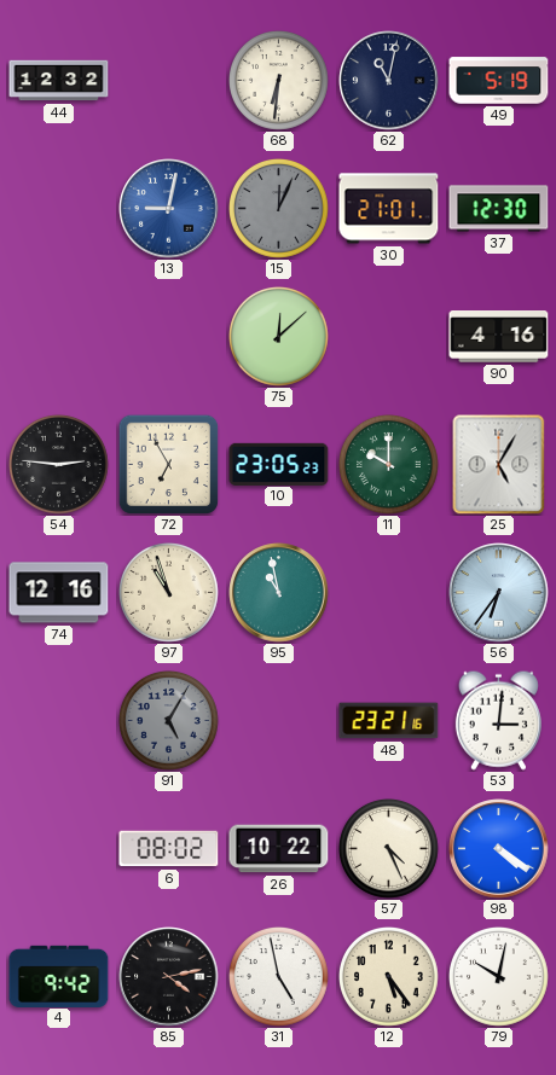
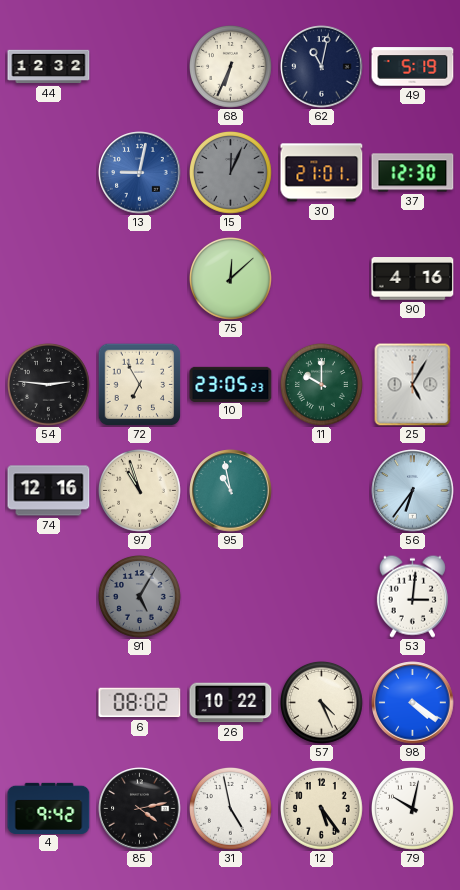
68: 6:31 -> 6:34
48: 23:21 -> none
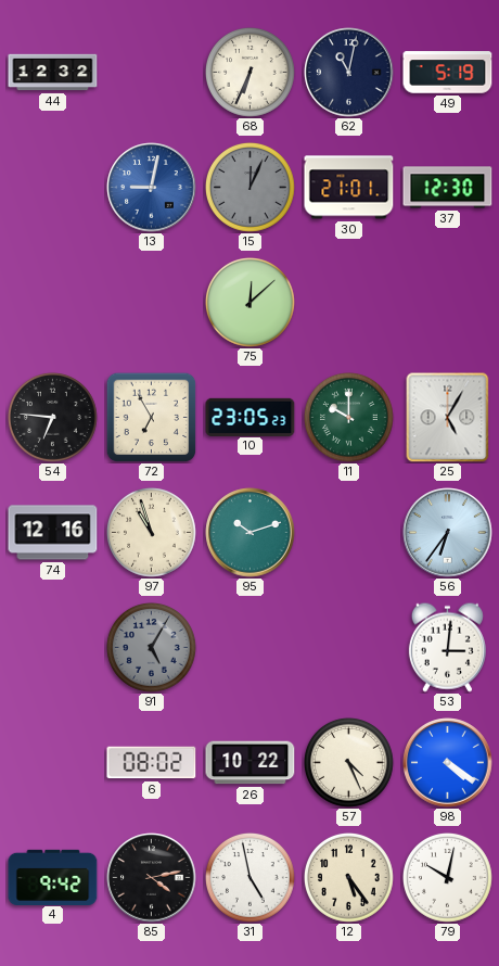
90: 4:16 -> none
54: 2:46 -> 6:46
95: 10:58 -> 10:12
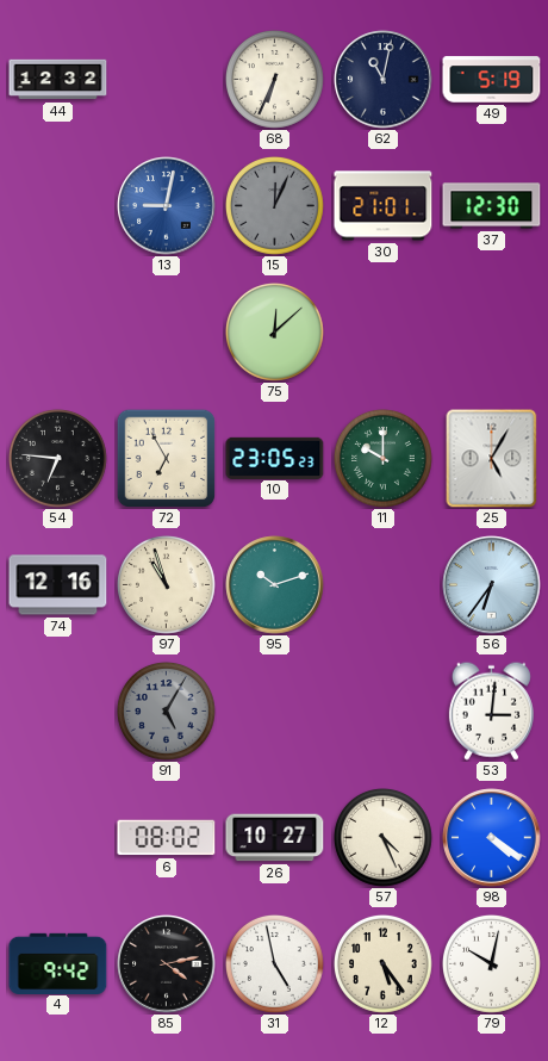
26: 10:22 -> 10:27
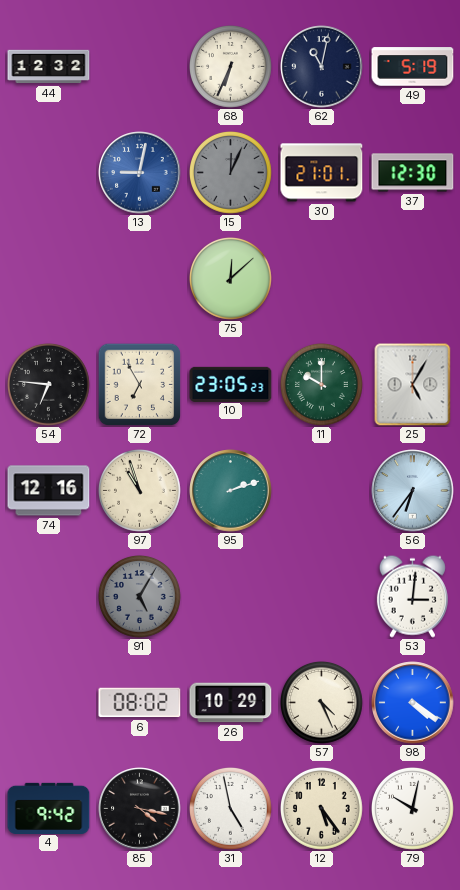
95: 10:12 -> 2:12
26: 10:27 -> 10:29
85: 4:13 -> 4:17
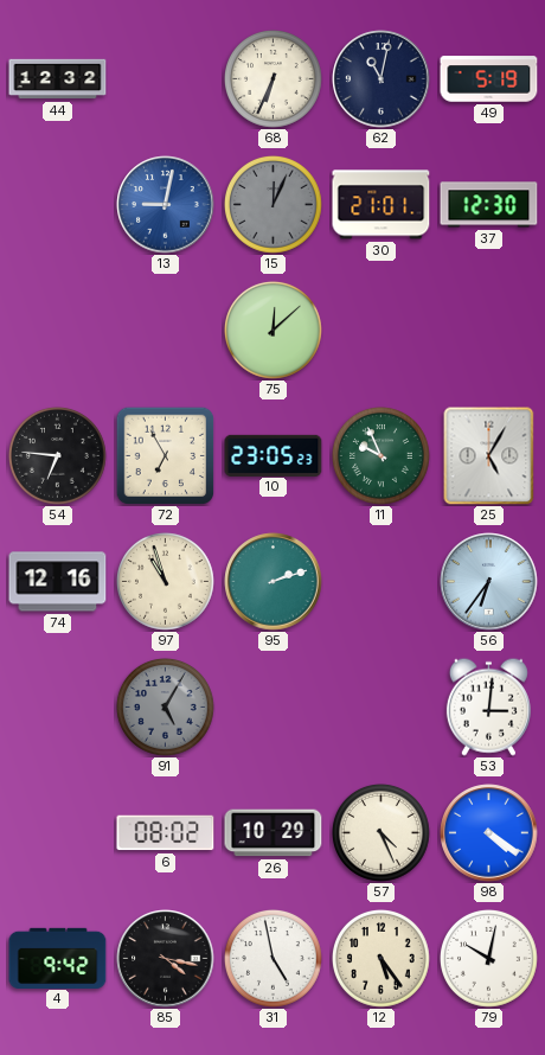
11: 10:00 -> 9:56
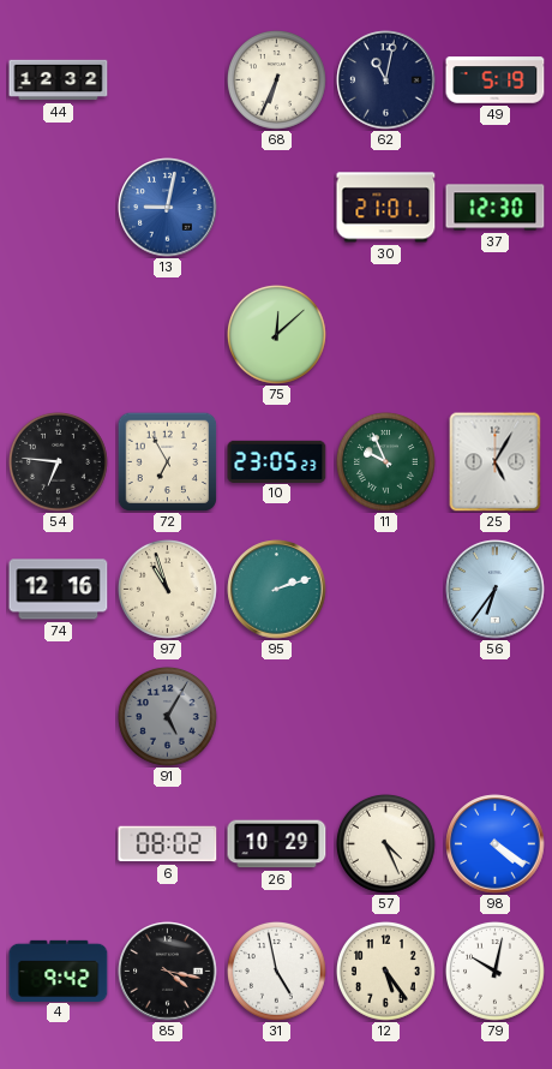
15: 12:04 -> none
53: 3:01 -> none
